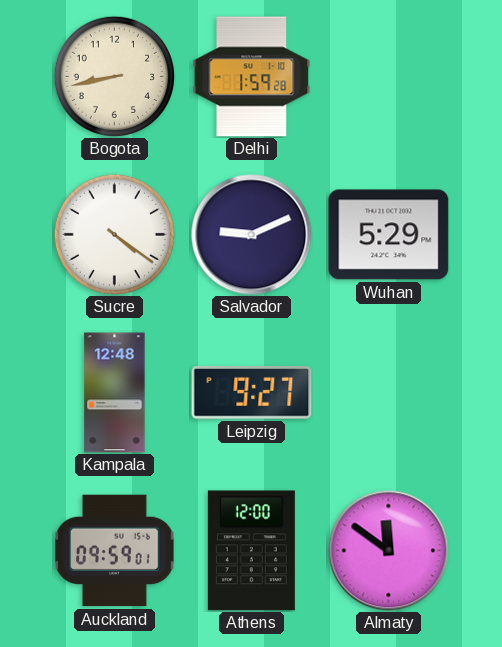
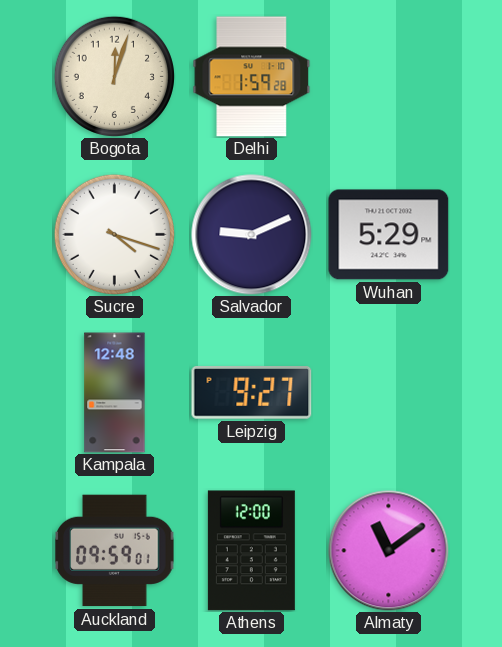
Bogota: 8:43 -> 12:03
Sucre: 4:21 -> 4:18
Almaty: 11:51 -> 11:09
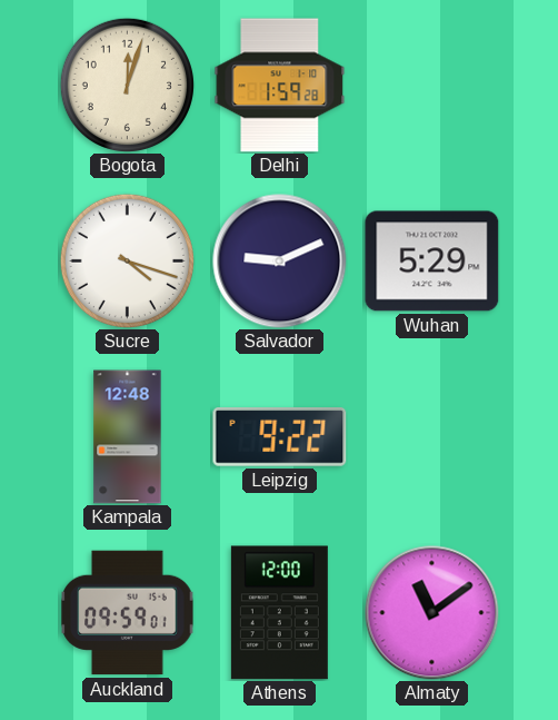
Leipzig: 9:27 -> 9:22
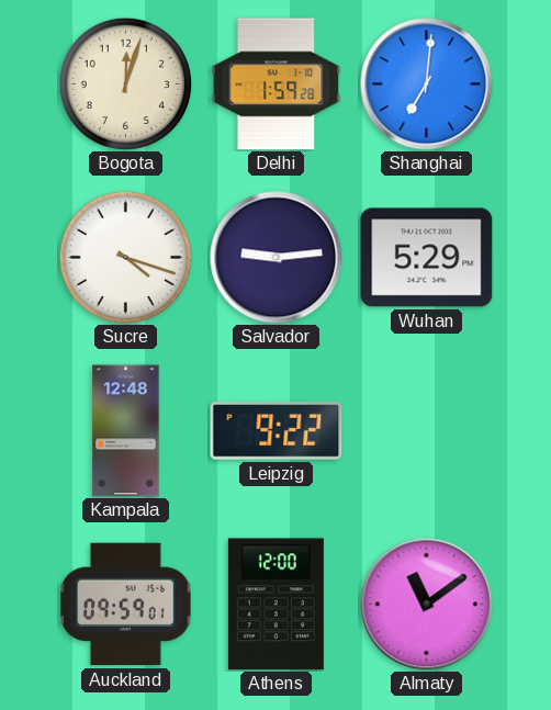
Shanghai: none -> 7:01
Salvador: 9:11 -> 9:14
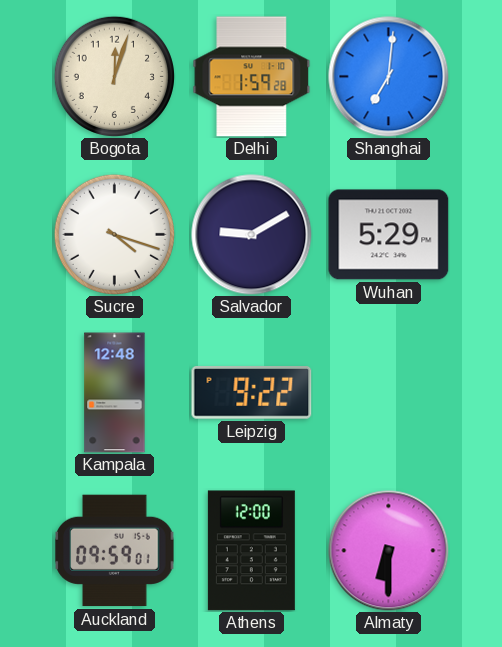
Salvador: 9:14 -> 9:10
Almaty: 11:09 -> 6:30
